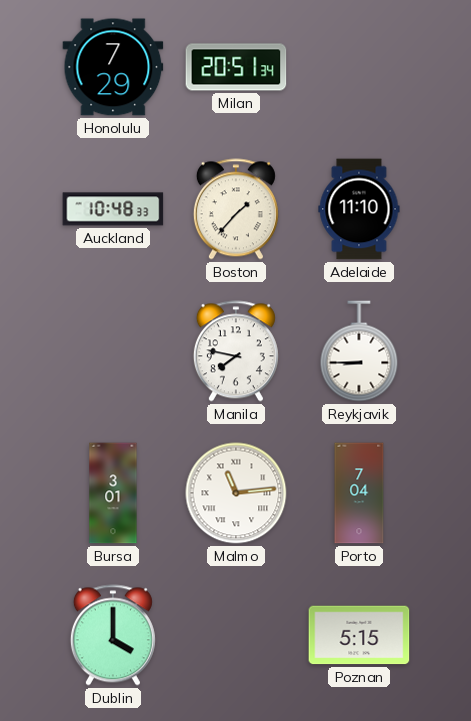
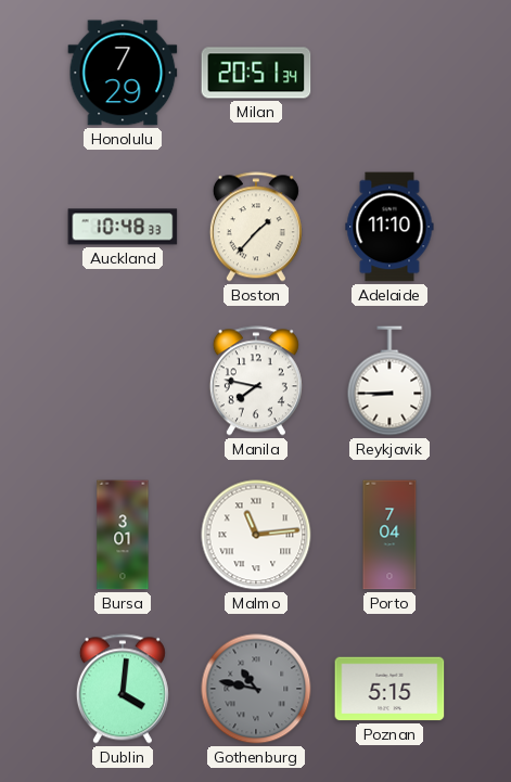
Dublin: 4:00 -> 4:01
Gothenburg: none -> 10:47
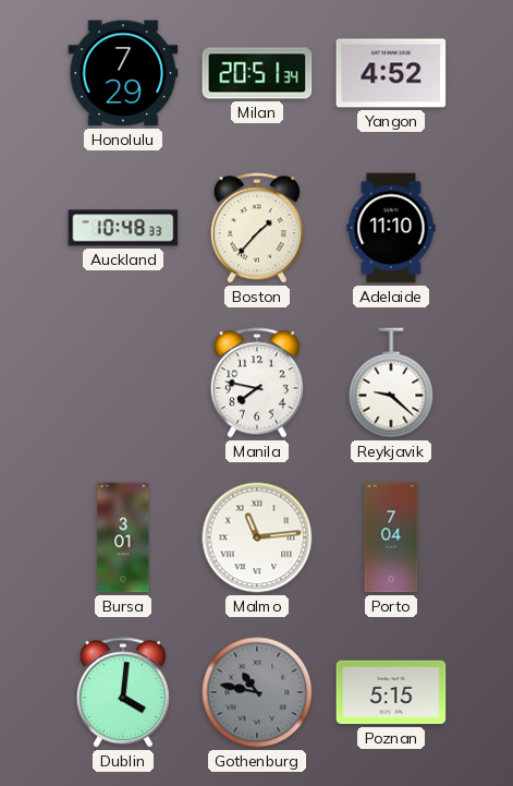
Yangon: none -> 4:52
Reykjavik: 8:45 -> 9:22
